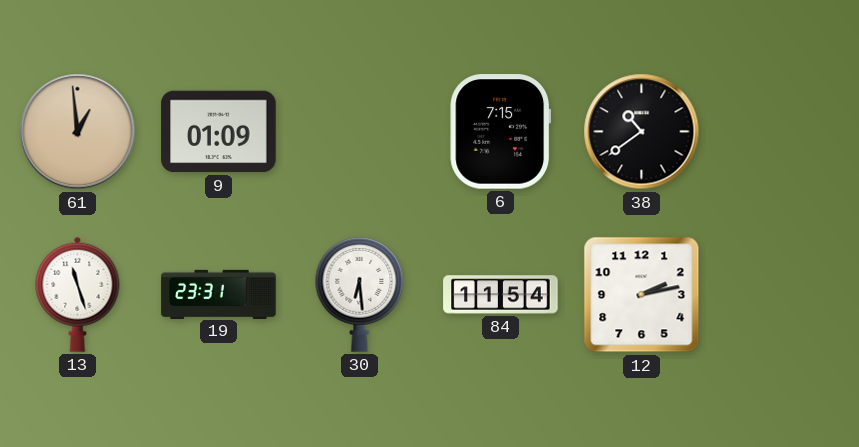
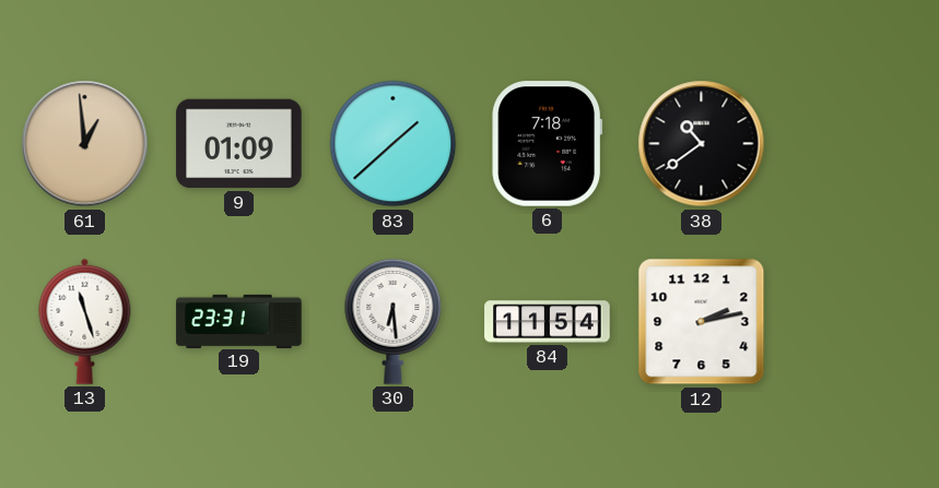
83: none -> 1:38
6: 7:15 -> 7:18
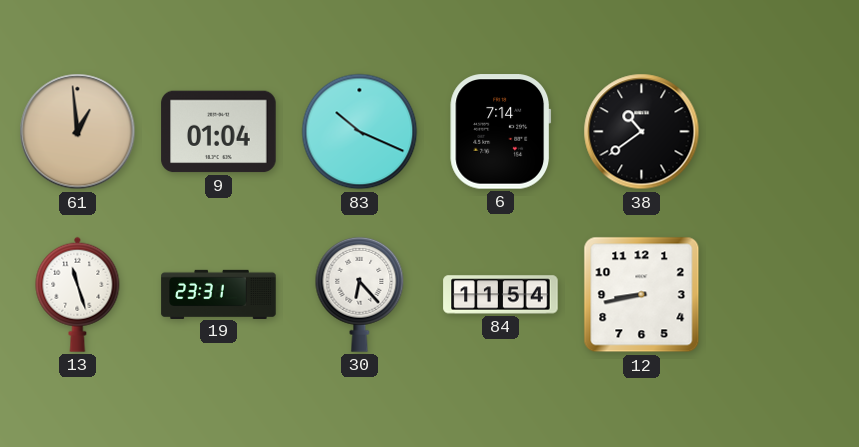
9: 01:09 -> 01:04
83: 1:38 -> 10:19
6: 7:18 -> 7:14
30: 6:29 -> 6:23
12: 2:13 -> 8:43
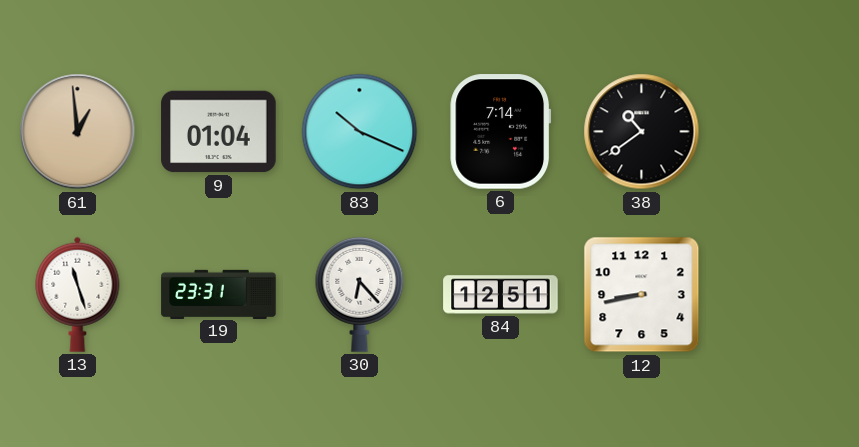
84: 11:54 -> 12:51
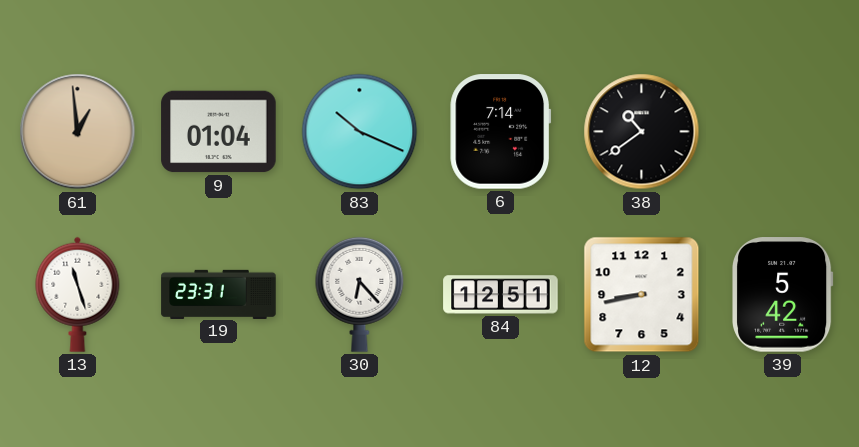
39: none -> 5:42
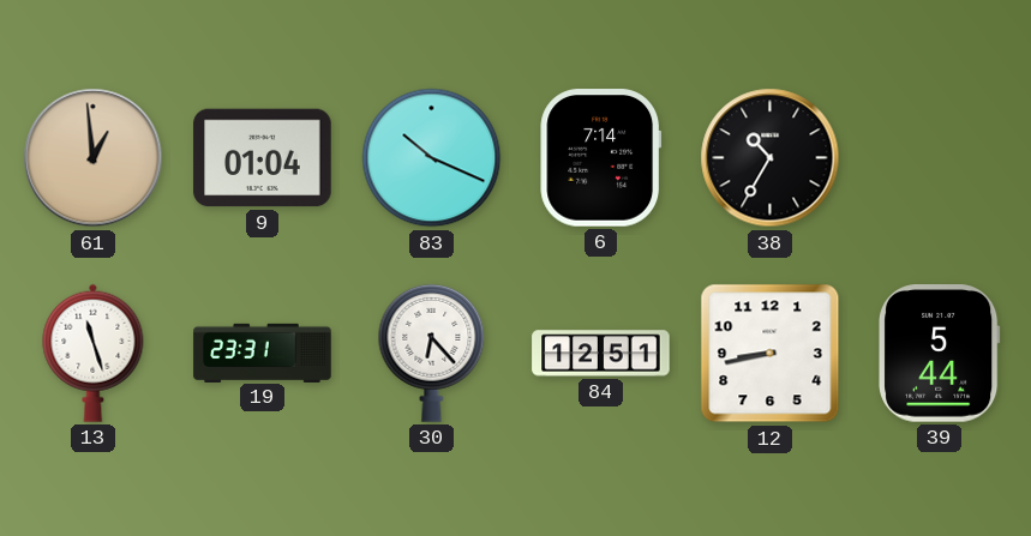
38: 10:39 -> 10:35
39: 5:42 -> 5:44
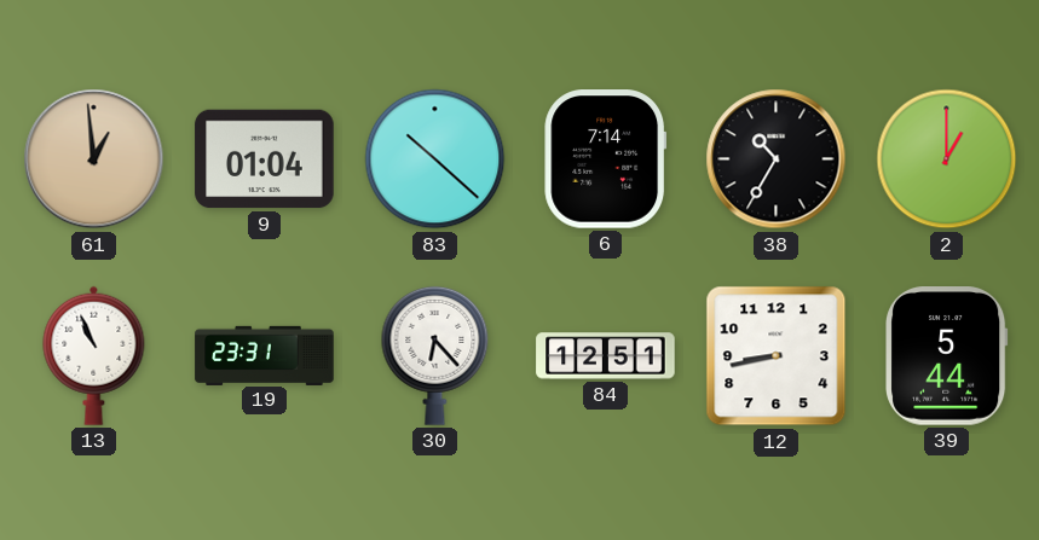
83: 10:19 -> 10:22
2: none -> 1:00
13: 11:27 -> 10:56
